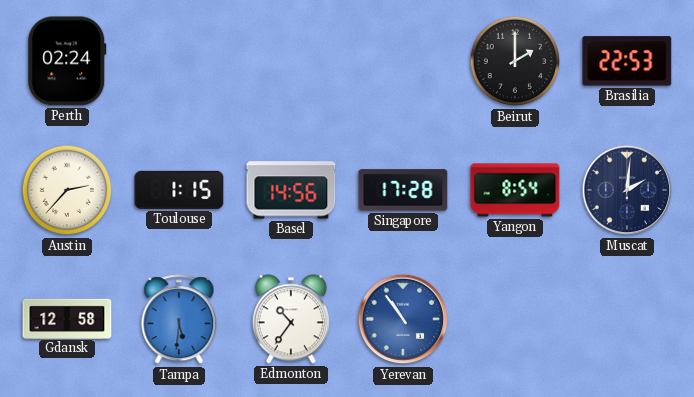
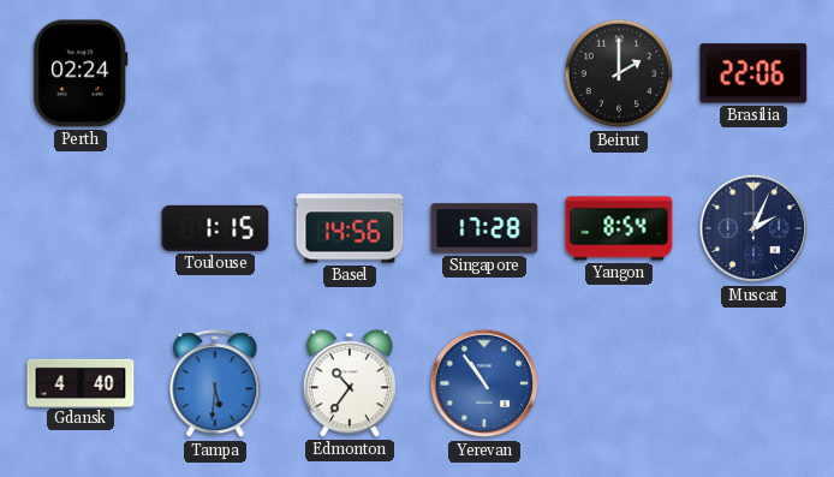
Brasilia: 22:53 -> 22:06
Austin: 2:37 -> none
Muscat: 2:01 -> 2:04
Gdansk: 12:58 -> 4:40
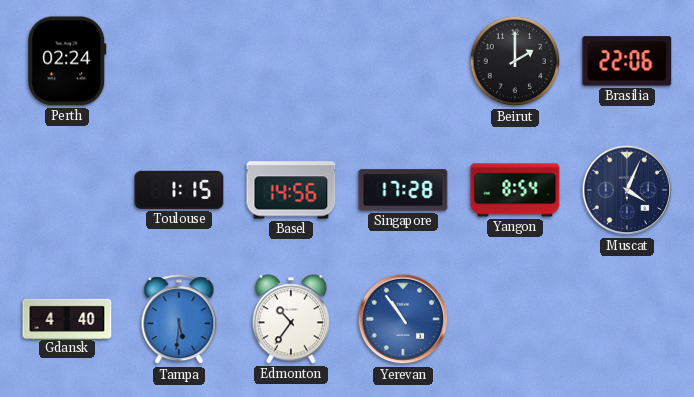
Muscat: 2:04 -> 4:04
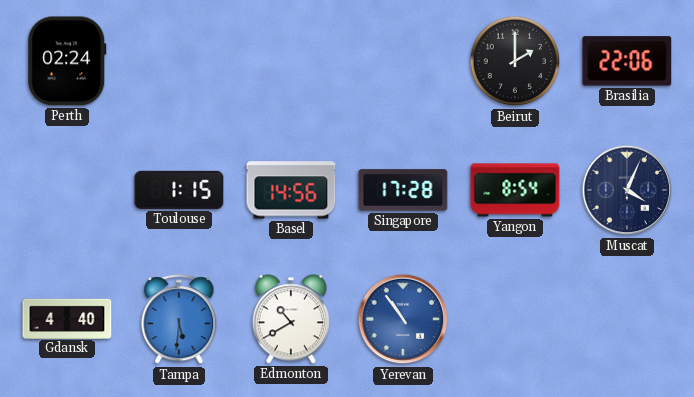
Edmonton: 10:36 -> 10:40
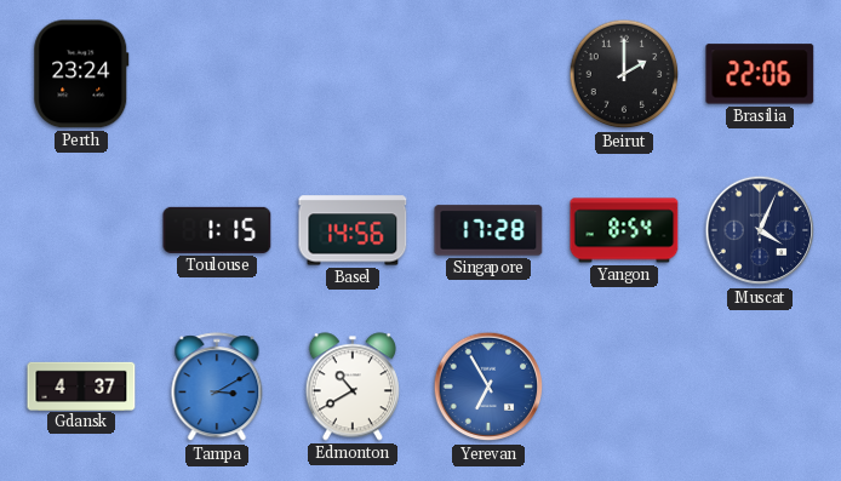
Perth: 02:24 -> 23:24
Gdansk: 4:40 -> 4:37
Tampa: 5:31 -> 3:10
Yerevan: 10:54 -> 6:55
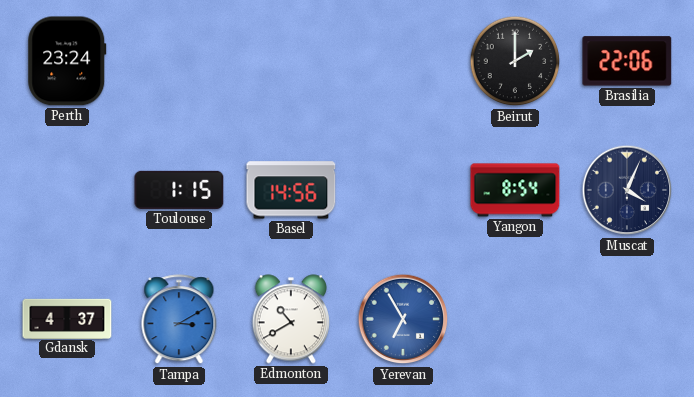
Singapore: 17:28 -> none
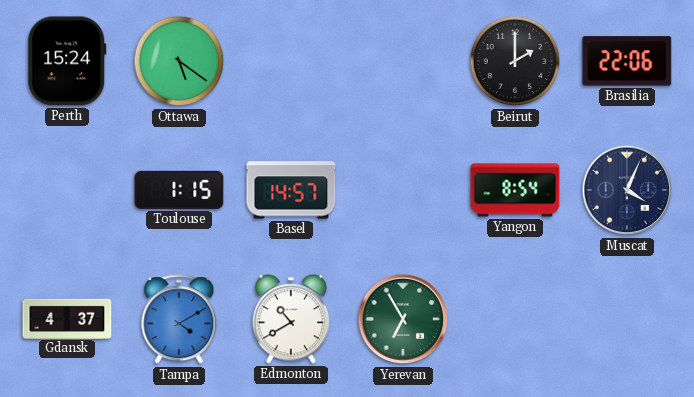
Perth: 23:24 -> 15:24
Ottawa: none -> 5:21
Basel: 14:56 -> 14:57
Tampa: 3:10 -> 4:10
Yerevan dial: blue -> green
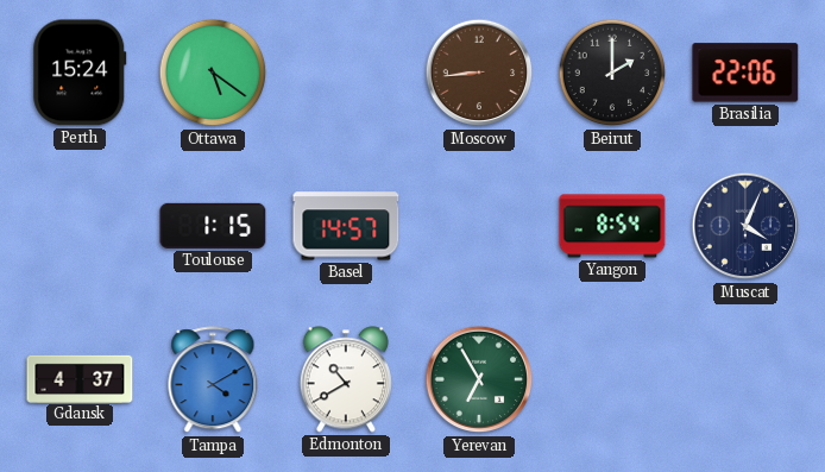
Moscow: none -> 8:44
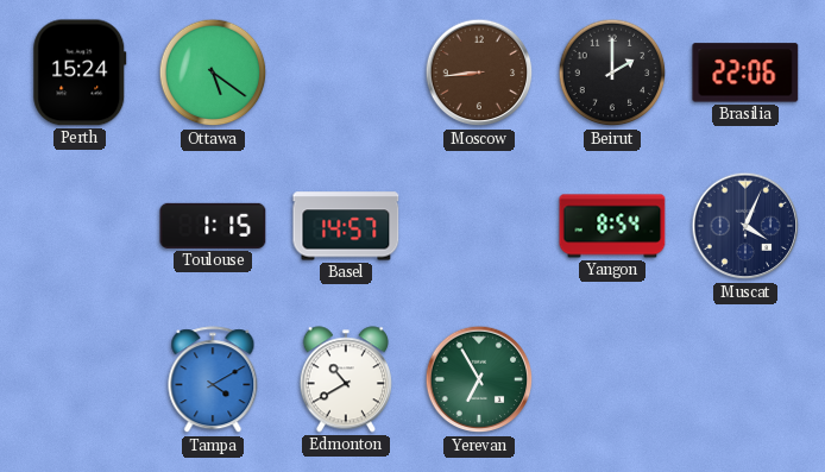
Gdansk: 4:37 -> none
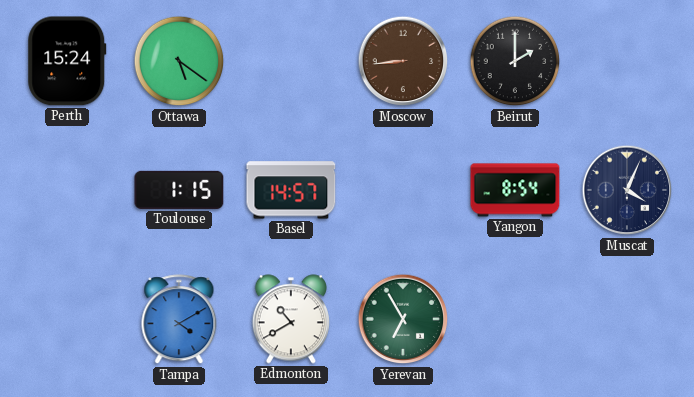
Brasilia: 22:06 -> none
